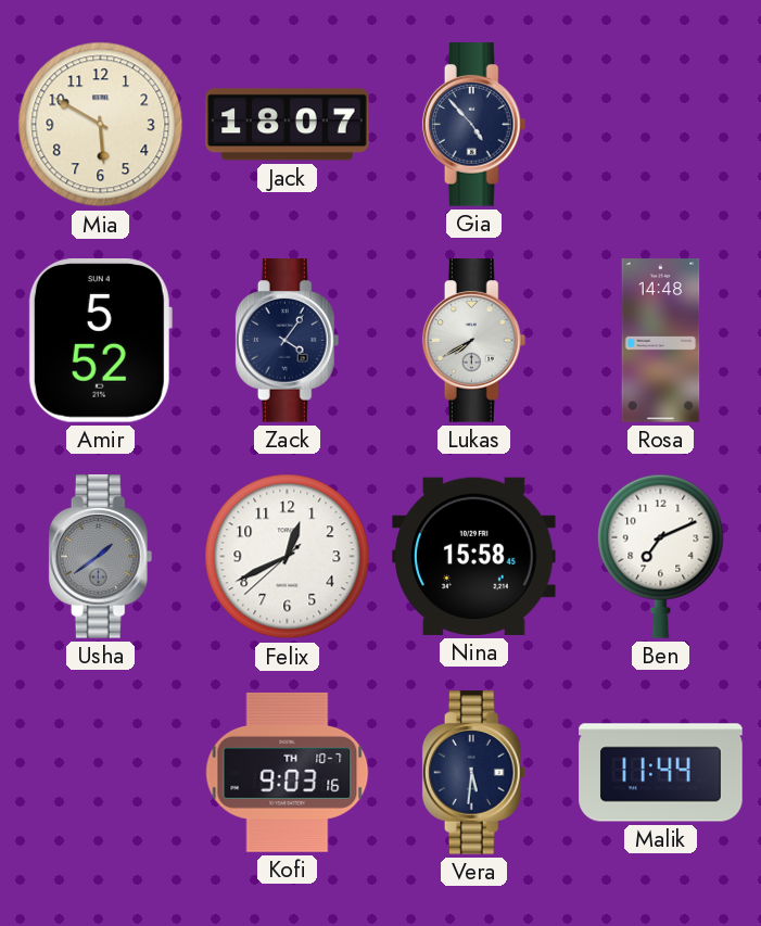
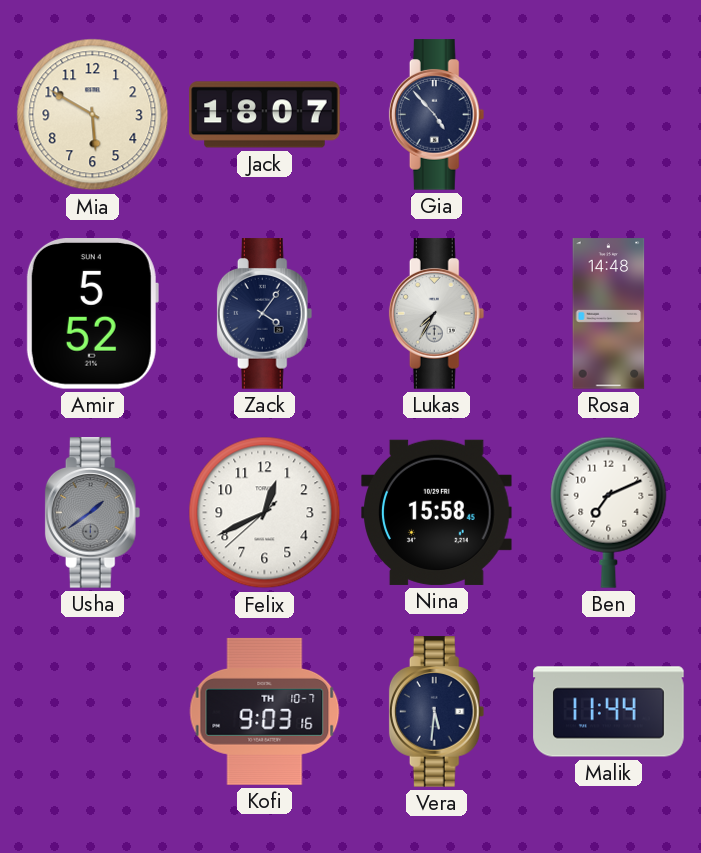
Lukas: 7:40 -> 7:35
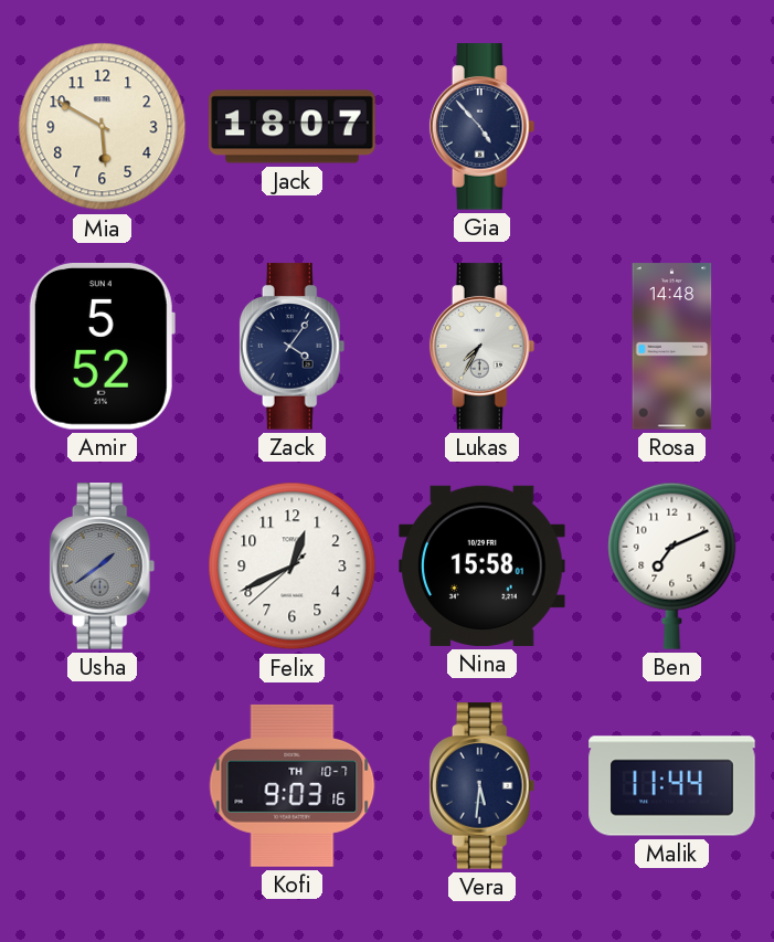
Nina: 15:58:45 -> 15:58:01
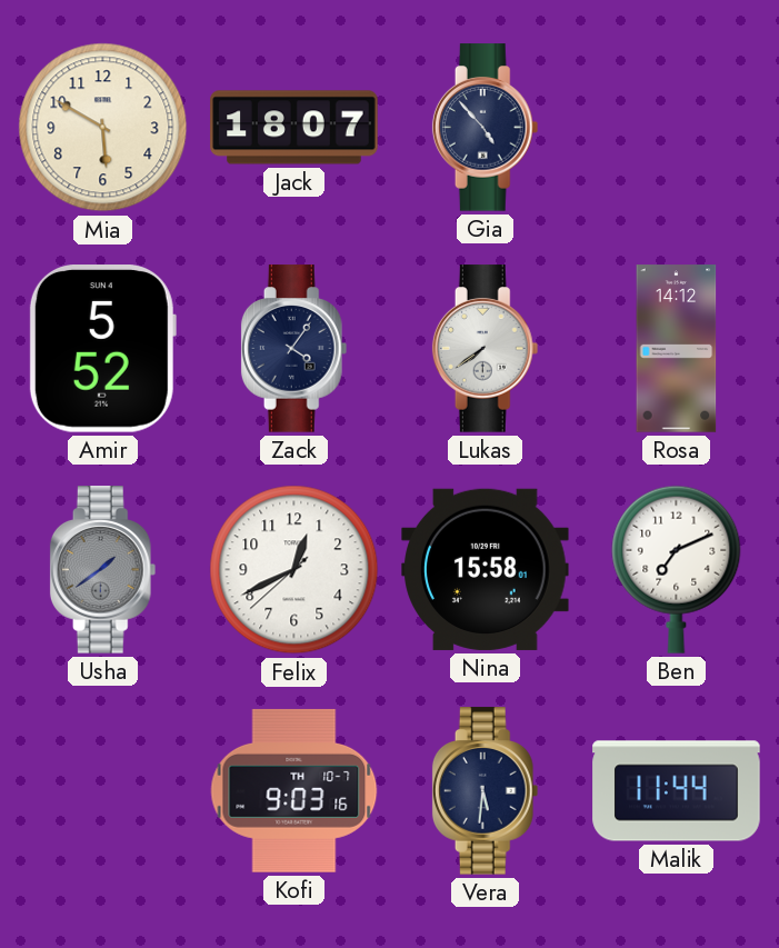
Lukas: 7:35 -> 7:39
Rosa: 14:48 -> 14:12
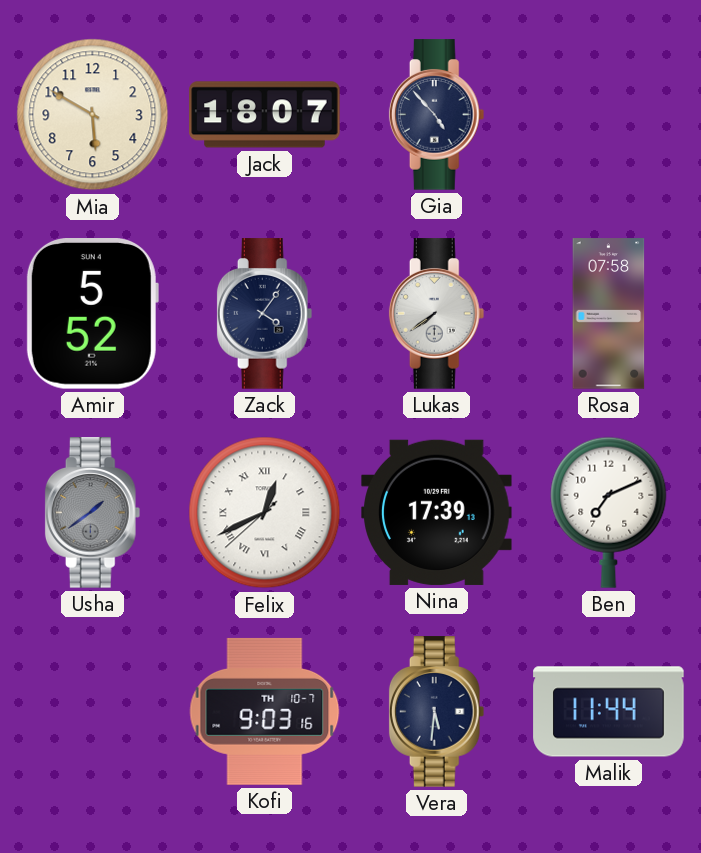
Rosa: 14:12 -> 07:58
Felix numerals: Arabic -> Roman
Nina: 15:58 -> 17:39
